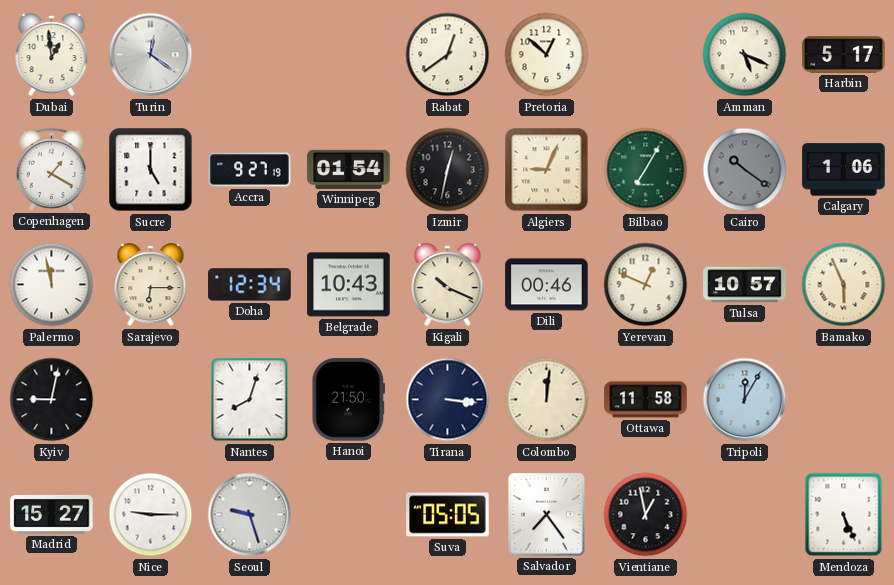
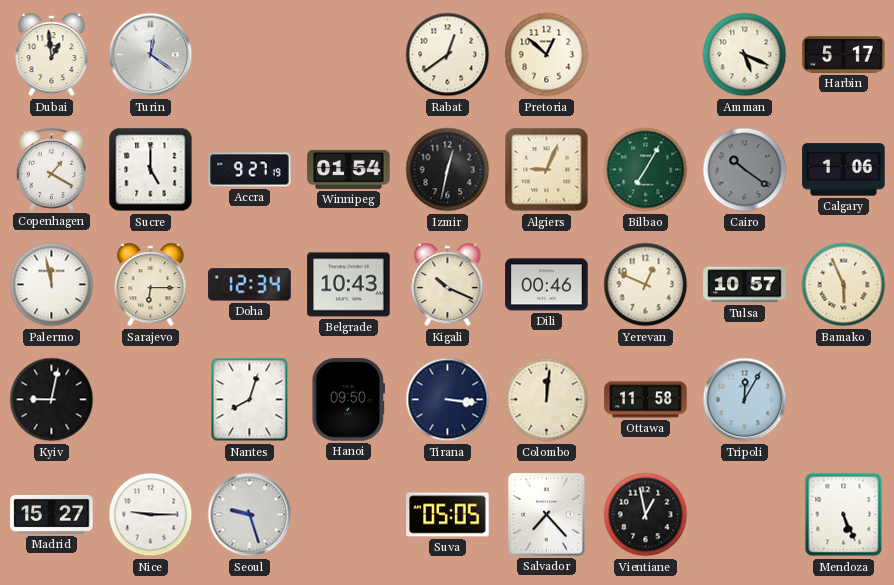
Hanoi: 21:50 -> 09:50
Salvador: 7:24 -> 7:23
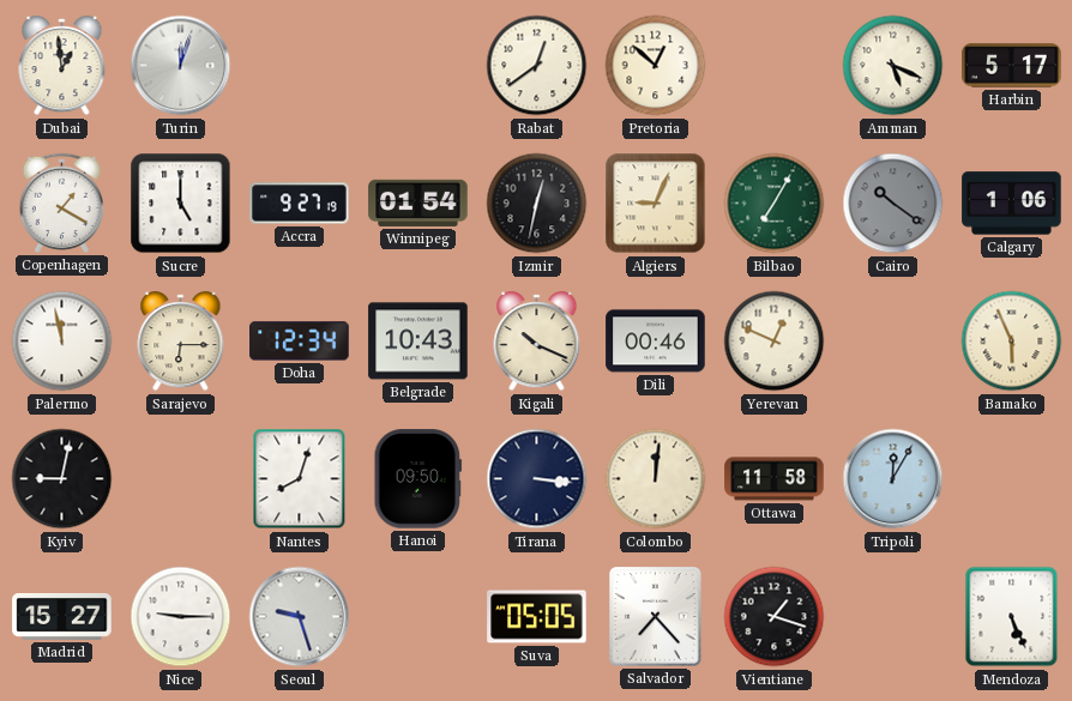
Turin: 12:21 -> 12:03
Tulsa: 10:57 -> none
Vientiane: 12:58 -> 1:18
